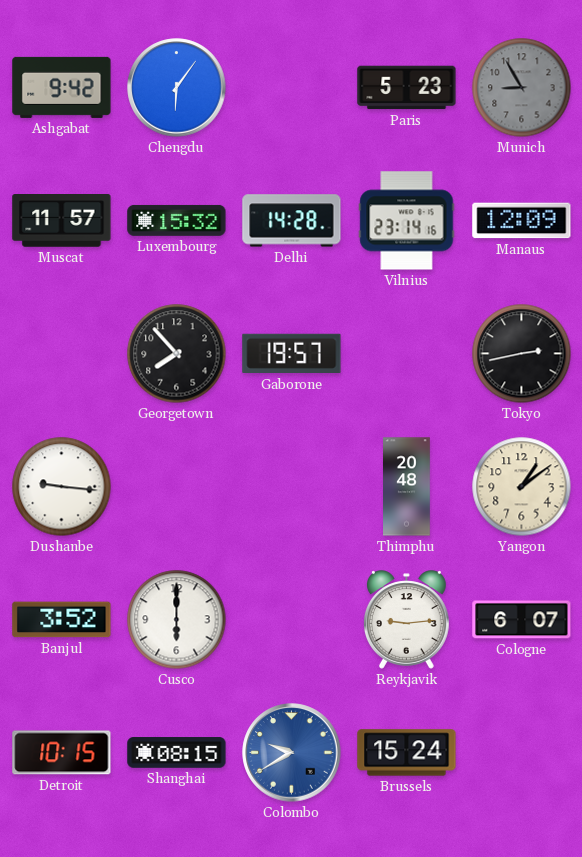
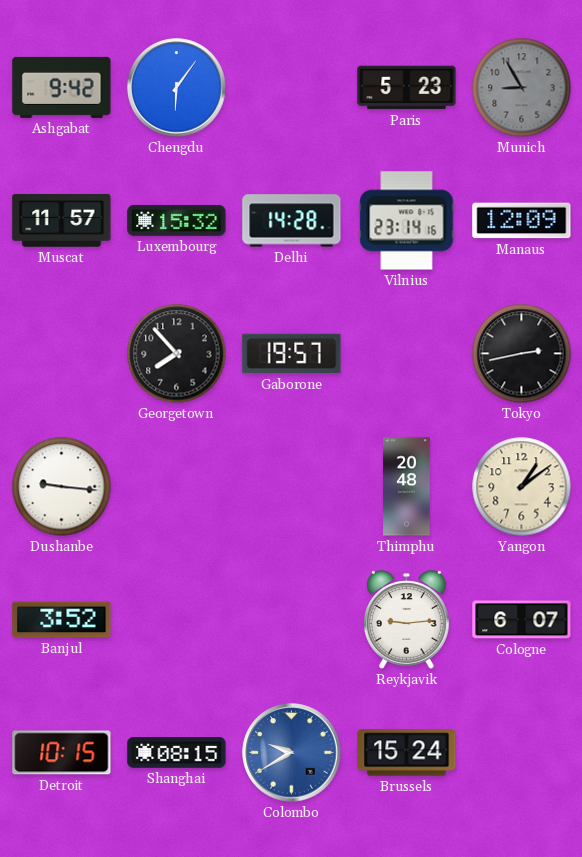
Cusco: 6:00 -> none
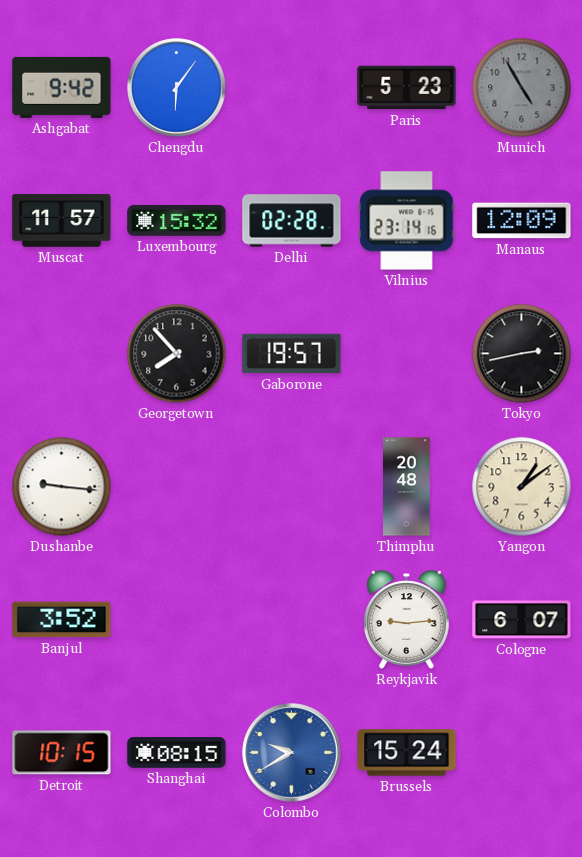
Munich: 8:55 -> 4:55
Delhi: 14:28 -> 02:28
